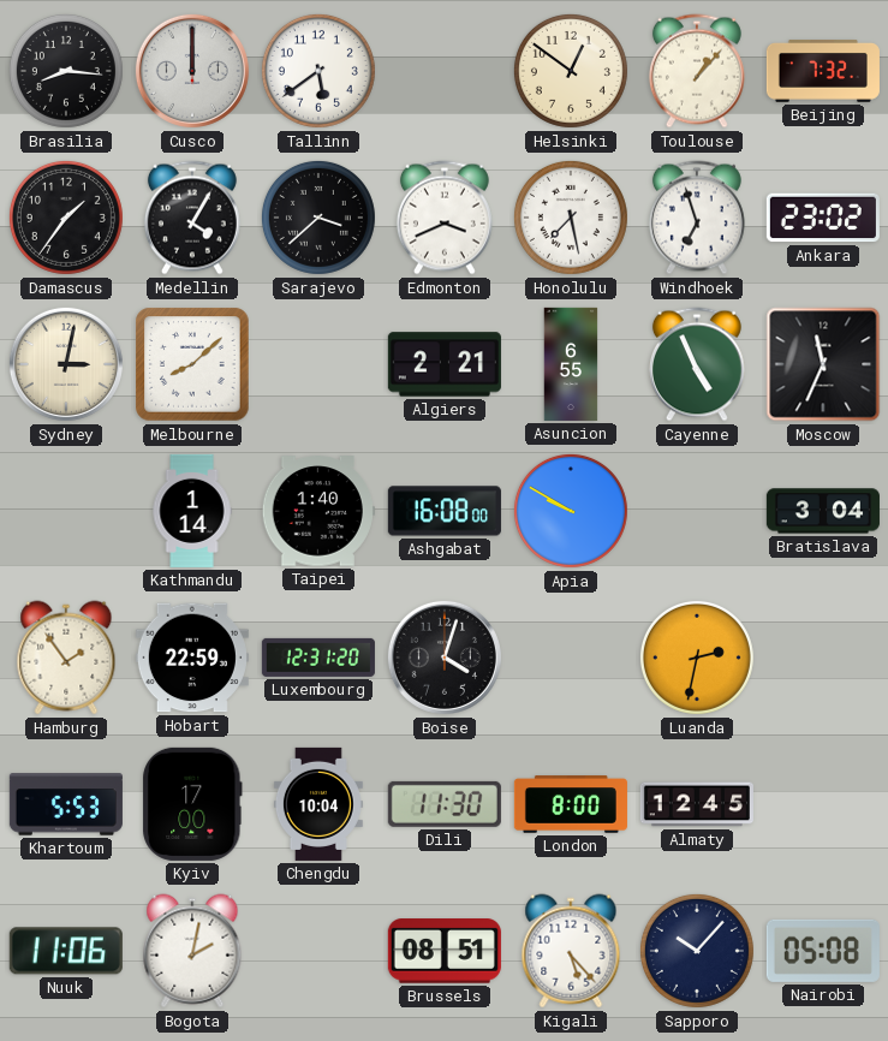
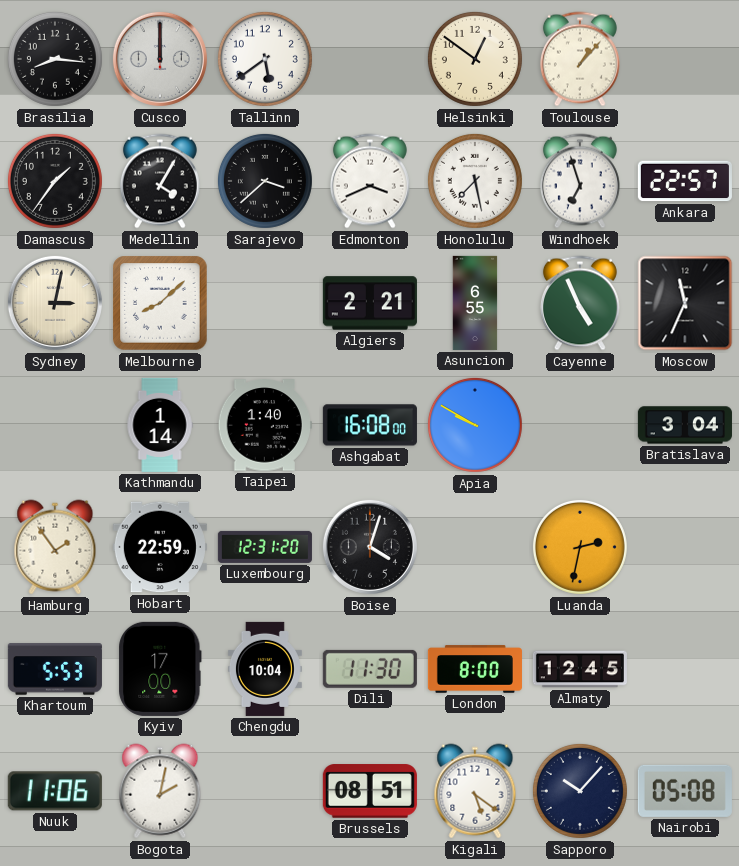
Beijing: 7:32 -> none
Ankara: 23:02 -> 22:57
Kigali: 5:23 -> 5:21
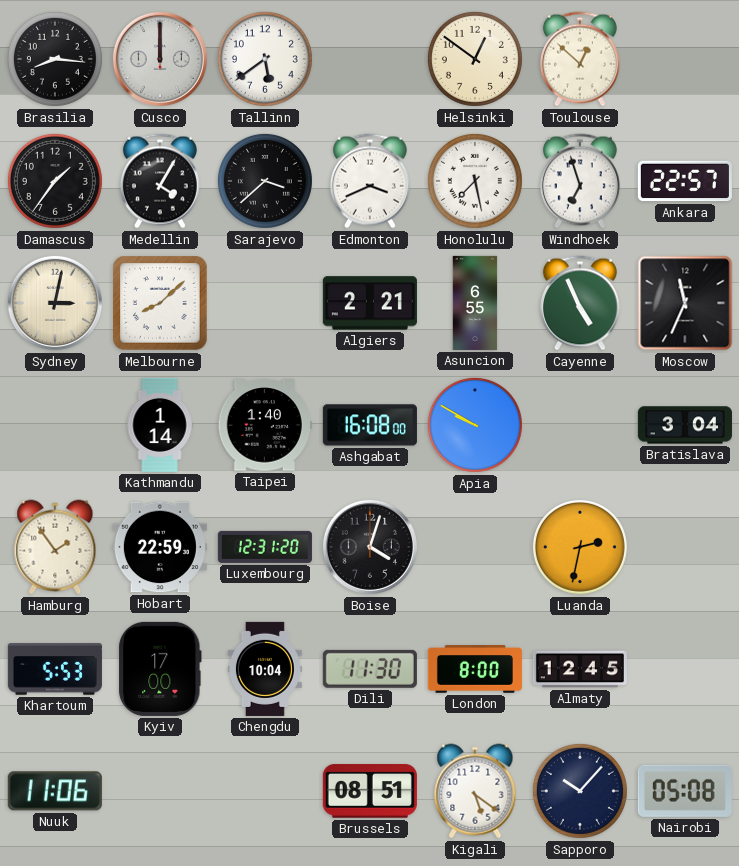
Toulouse: 1:07 -> 12:52
Bogota: 2:02 -> none
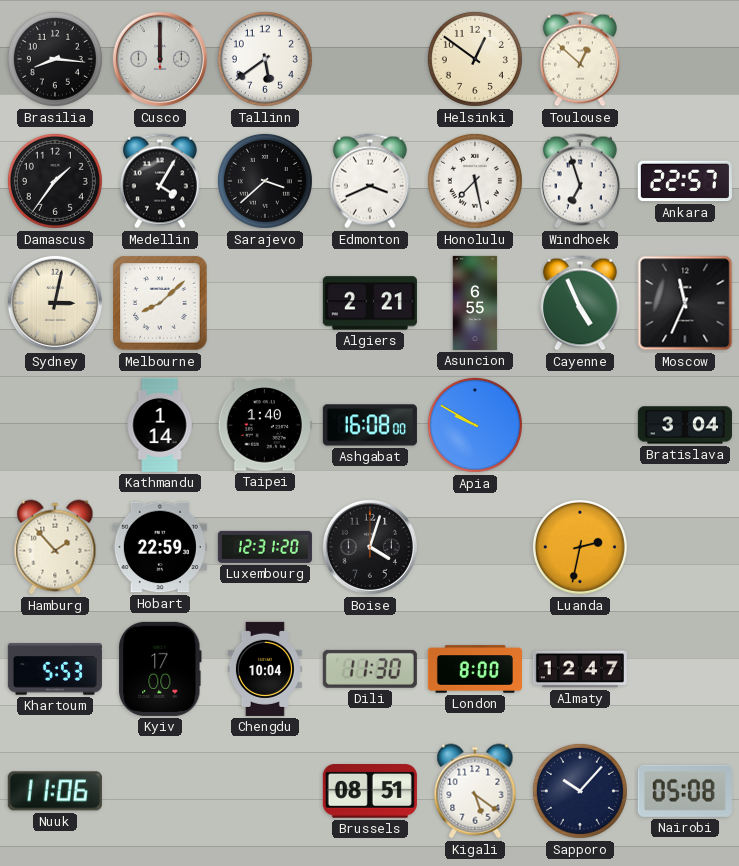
Hamburg: 1:54 -> 1:53
Almaty: 12:45 -> 12:47
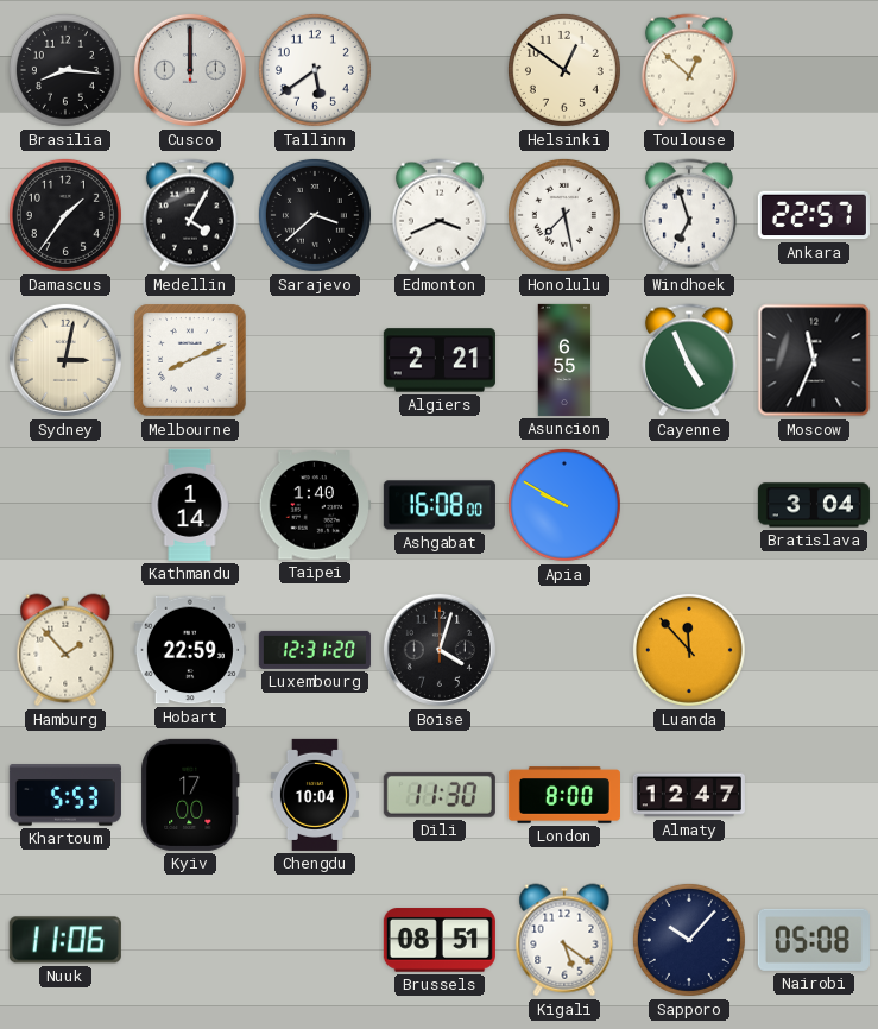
Melbourne: 8:08 -> 8:11
Luanda: 2:32 -> 11:53
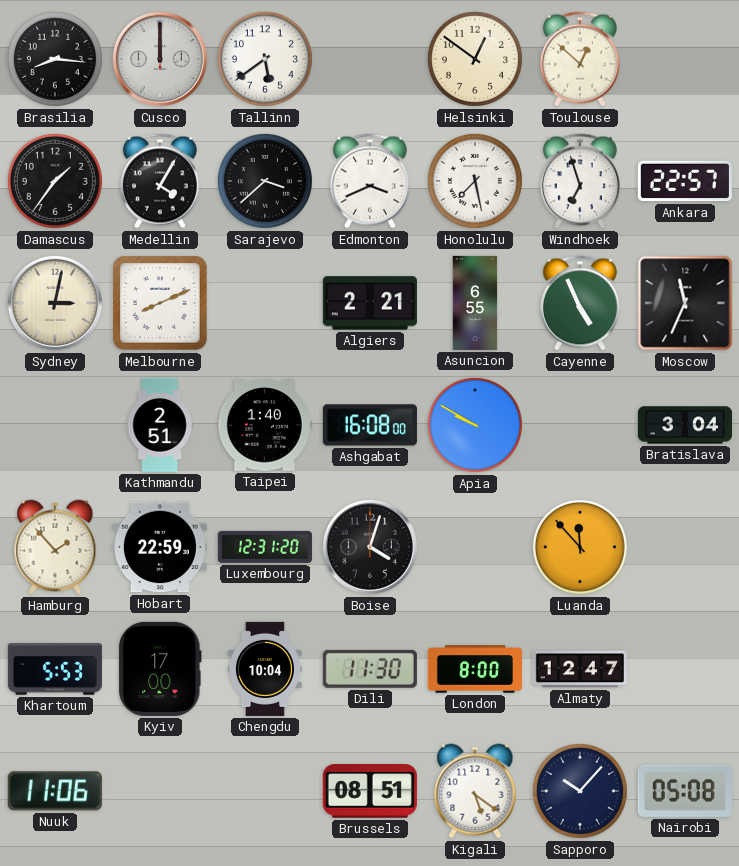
Kathmandu: 1:14 -> 2:51
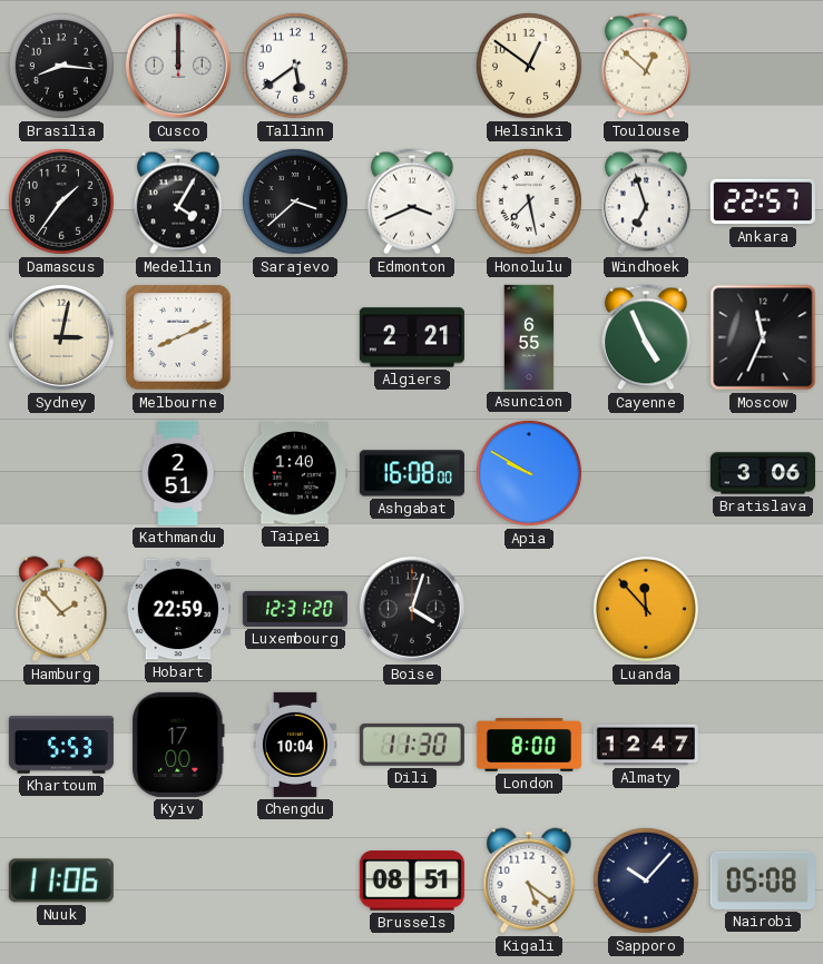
Bratislava: 3:04 -> 3:06
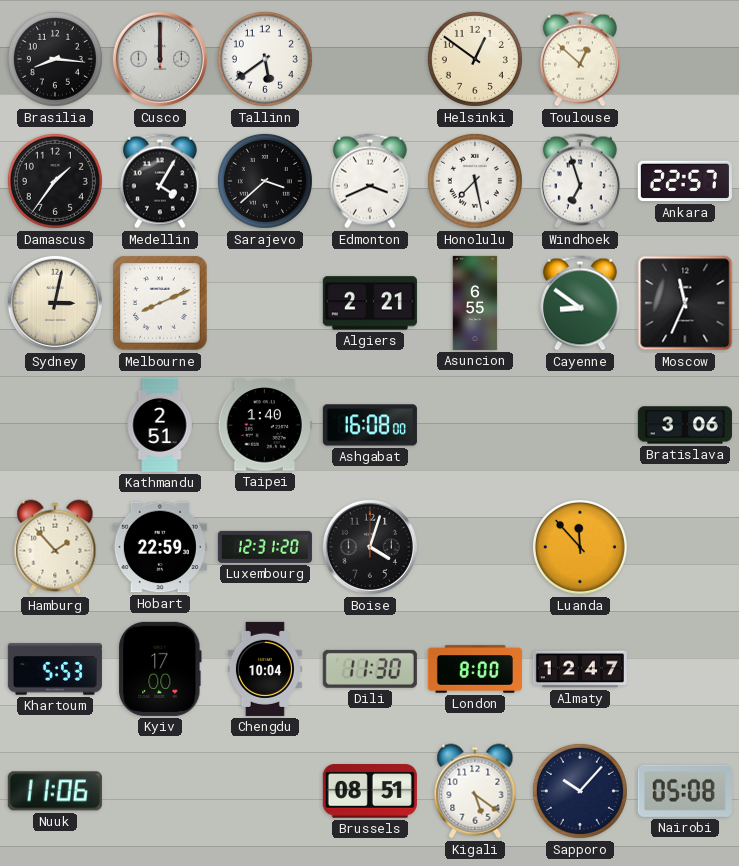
Cayenne: 4:56 -> 8:51
Apia: 9:50 -> none
